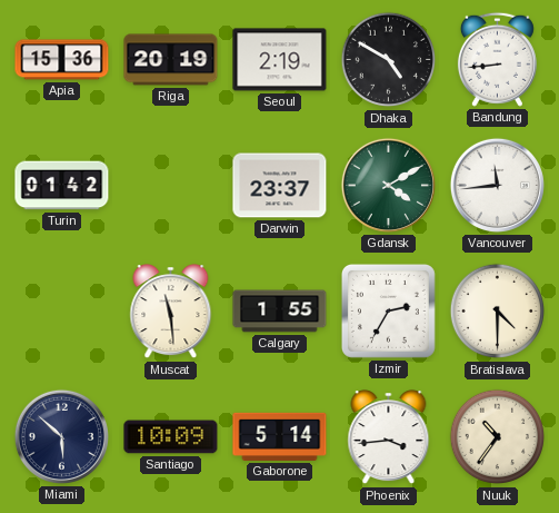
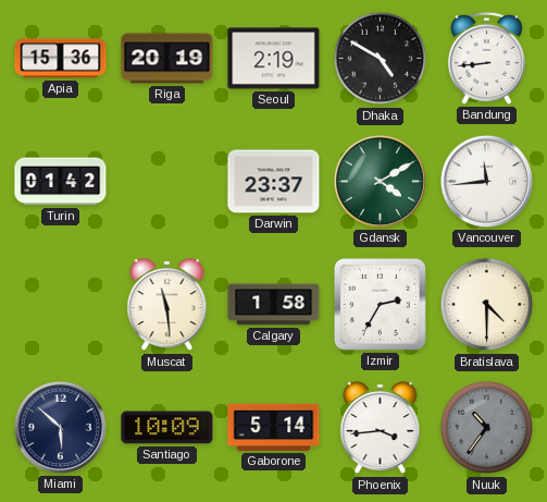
Calgary: 1:55 -> 1:58
Nuuk dial: cream -> grey
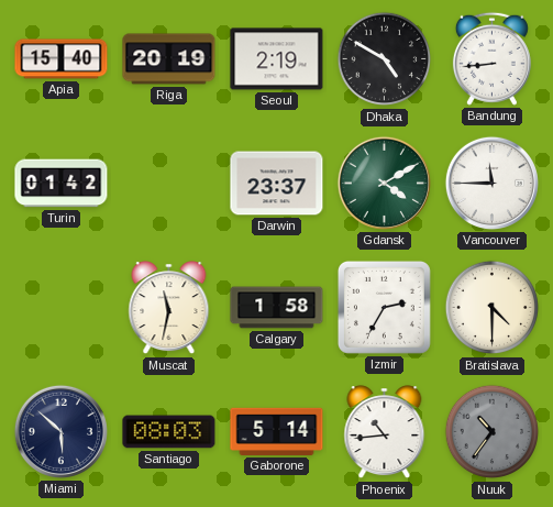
Apia: 15:36 -> 15:40
Vancouver: 11:44 -> 11:45
Muscat: 11:29 -> 11:32
Santiago: 10:09 -> 08:03
Phoenix: 3:44 -> 10:44
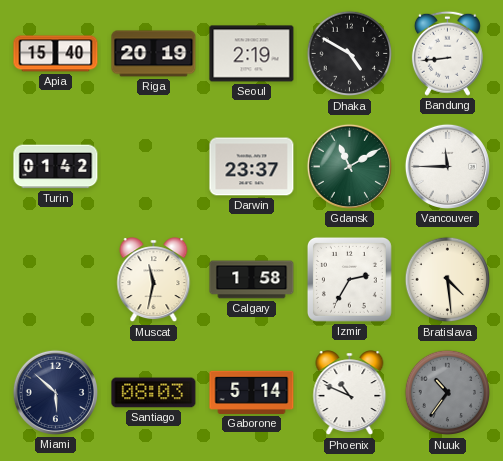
Gdansk: 4:10 -> 11:10
Bratislava: 4:30 -> 4:29
Phoenix: 10:44 -> 10:49
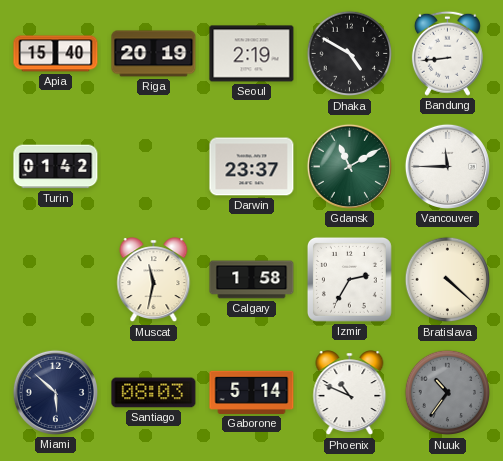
Bratislava: 4:29 -> 4:22
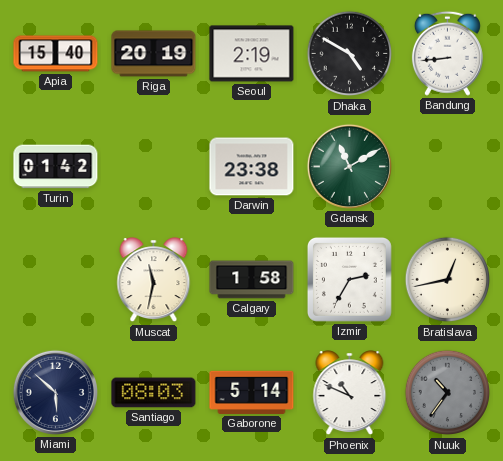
Darwin: 23:37 -> 23:38
Vancouver: 11:45 -> none
Bratislava: 4:22 -> 12:43
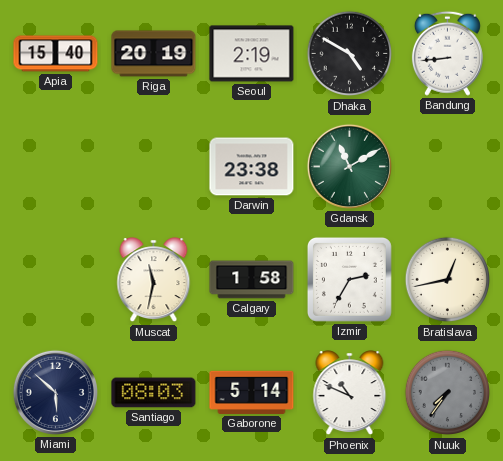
Turin: 01:42 -> none
Nuuk: 10:36 -> 7:36
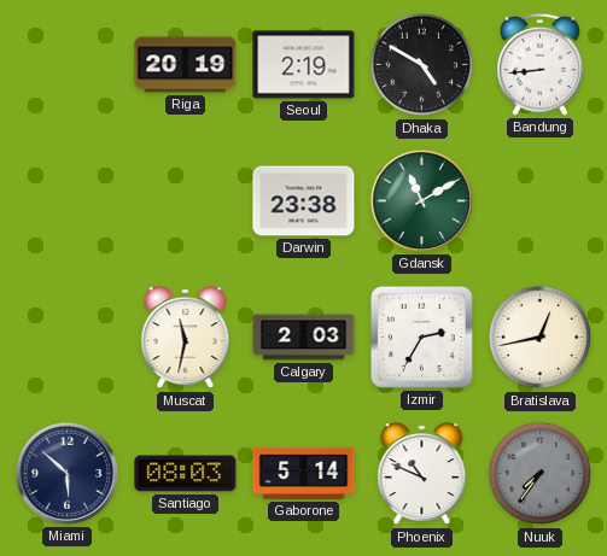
Apia: 15:40 -> none
Calgary: 1:58 -> 2:03
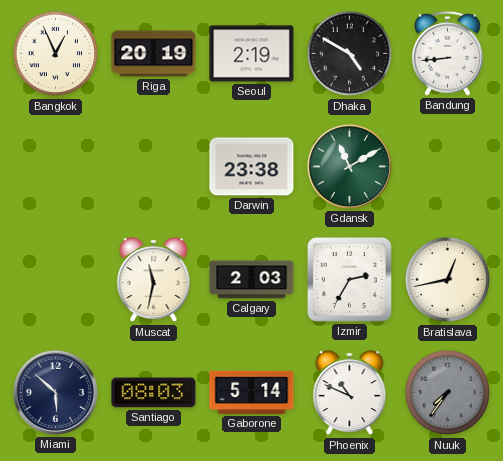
Bangkok: none -> 12:56
